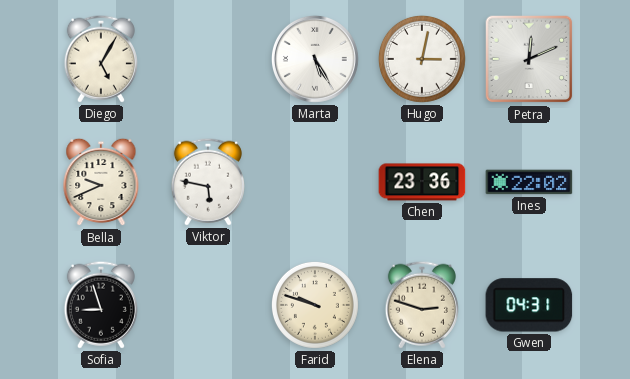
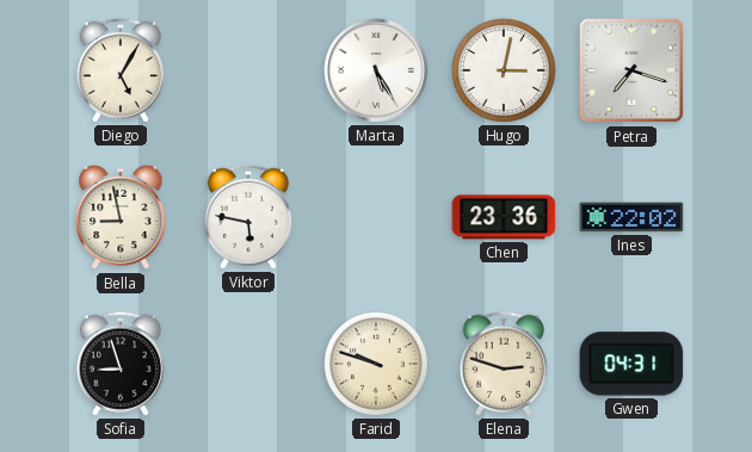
Petra: 12:11 -> 7:18
Bella: 9:41 -> 8:58
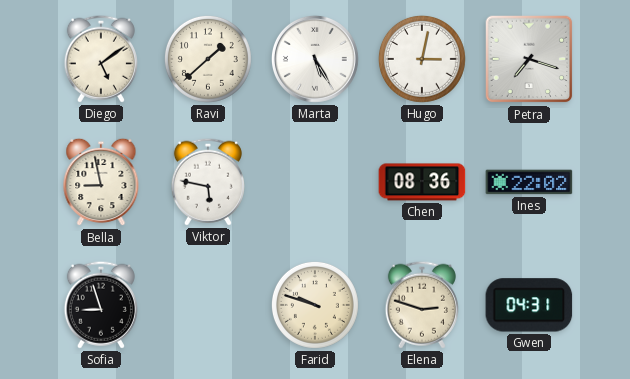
Diego: 5:05 -> 5:09
Ravi: none -> 1:38
Chen: 23:36 -> 08:36
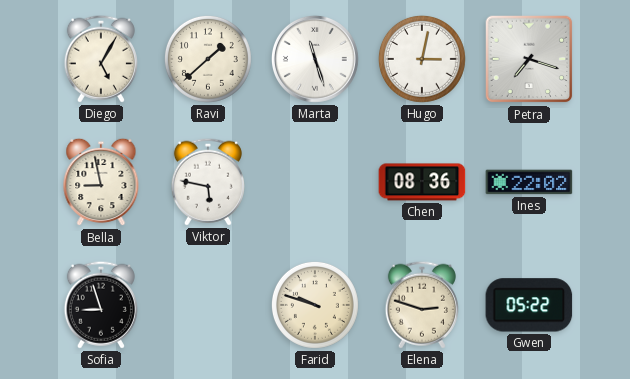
Diego: 5:09 -> 5:05
Marta: 5:25 -> 11:27
Gwen: 04:31 -> 05:22
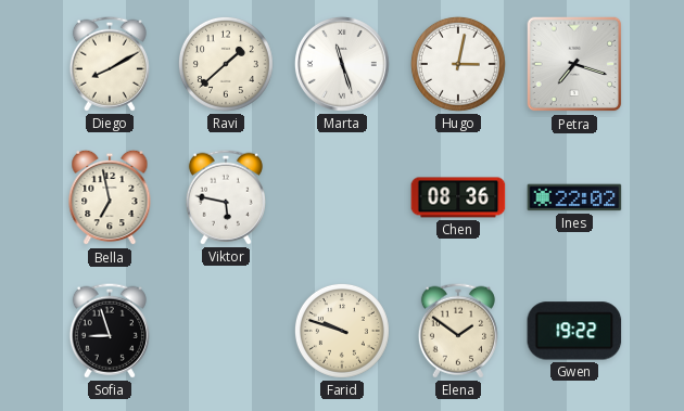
Diego: 5:05 -> 8:10
Bella: 8:58 -> 6:58
Elena: 2:48 -> 1:51
Gwen: 05:22 -> 19:22
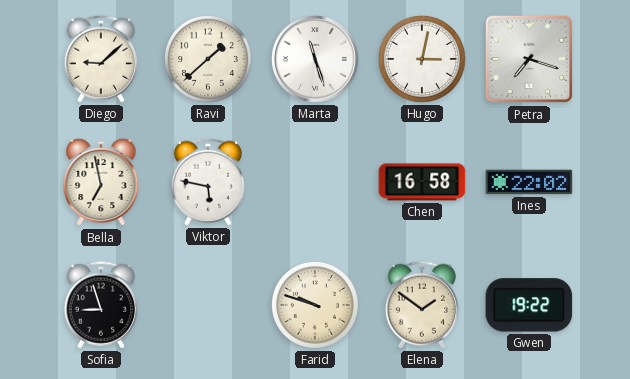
Diego: 8:10 -> 9:08
Chen: 08:36 -> 16:58
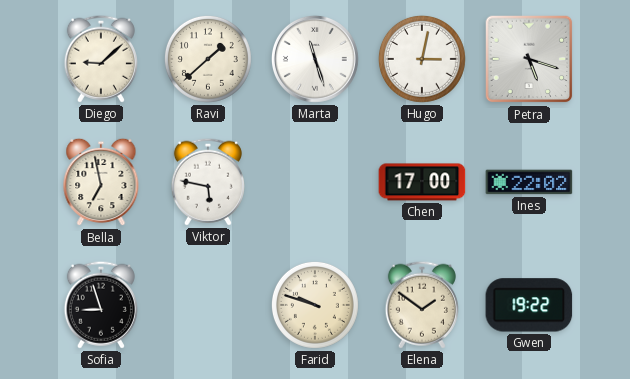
Petra: 7:18 -> 5:18
Chen: 16:58 -> 17:00
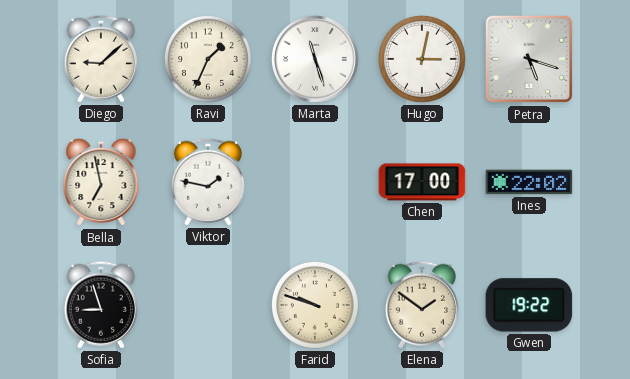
Ravi: 1:38 -> 1:34
Viktor: 5:47 -> 1:47
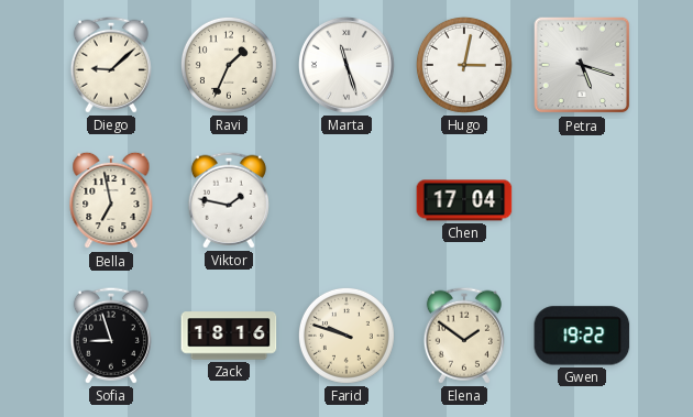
Chen: 17:00 -> 17:04
Ines: 22:02 -> none
Zack: none -> 18:16
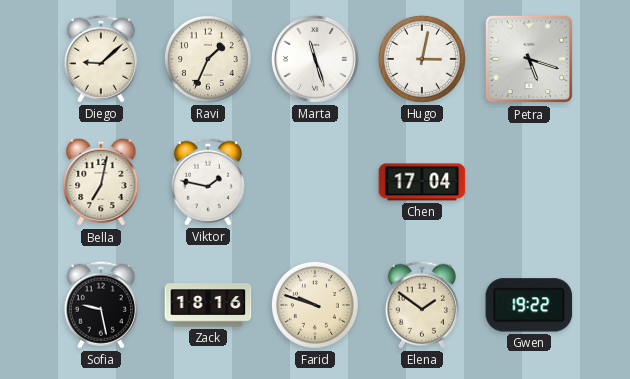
Bella: 6:58 -> 7:02
Sofia: 8:57 -> 9:28
